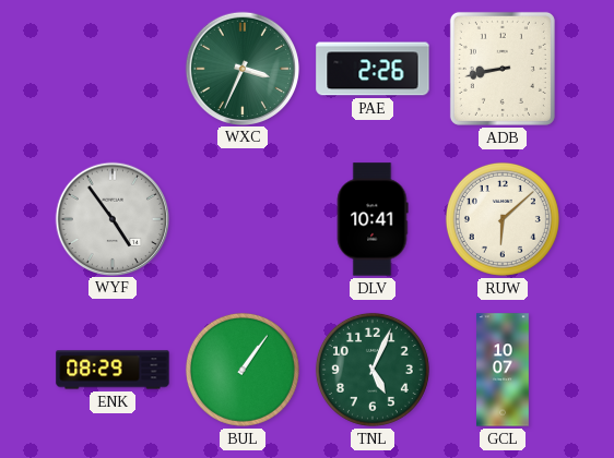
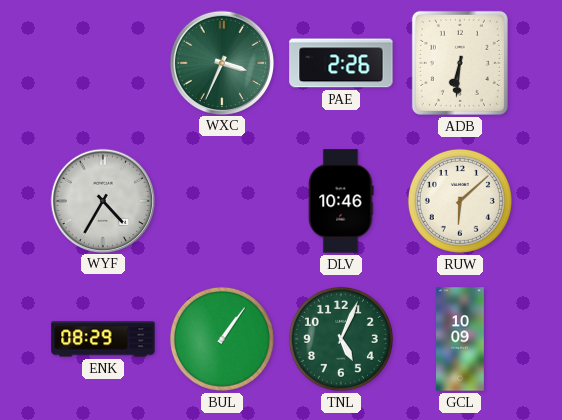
ADB: 8:43 -> 6:31
WYF: 4:54 -> 4:35
DLV: 10:41 -> 10:46
GCL: 10:07 -> 10:09
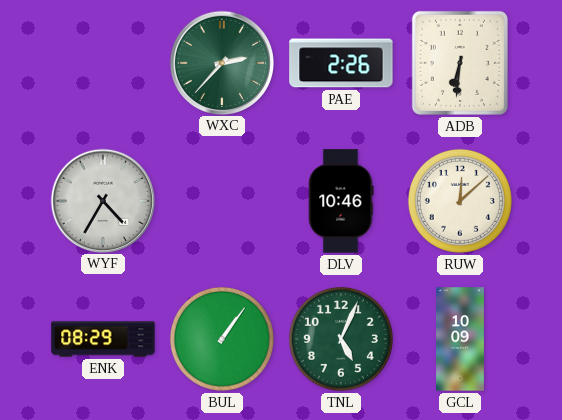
WXC: 3:34 -> 2:37
RUW: 6:08 -> 12:08
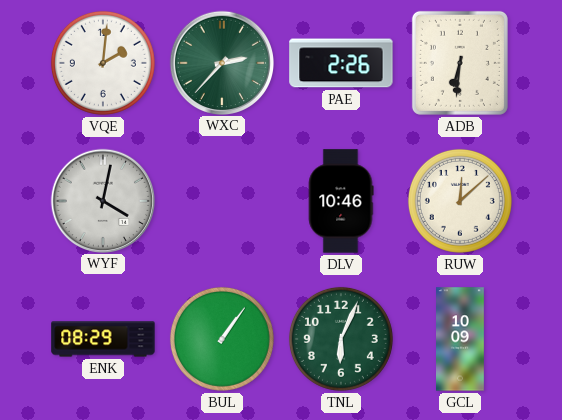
VQE: none -> 2:01
WYF: 4:35 -> 4:02
TNL: 5:04 -> 6:04
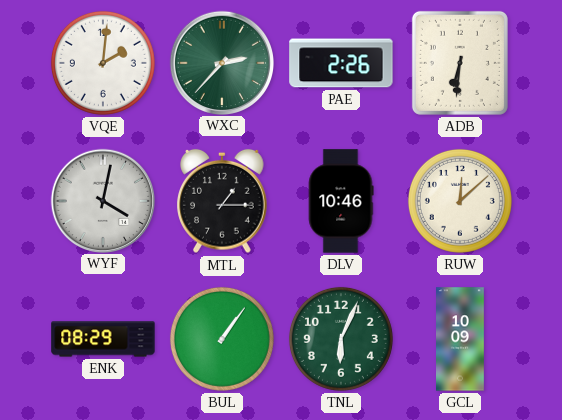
MTL: none -> 1:15
